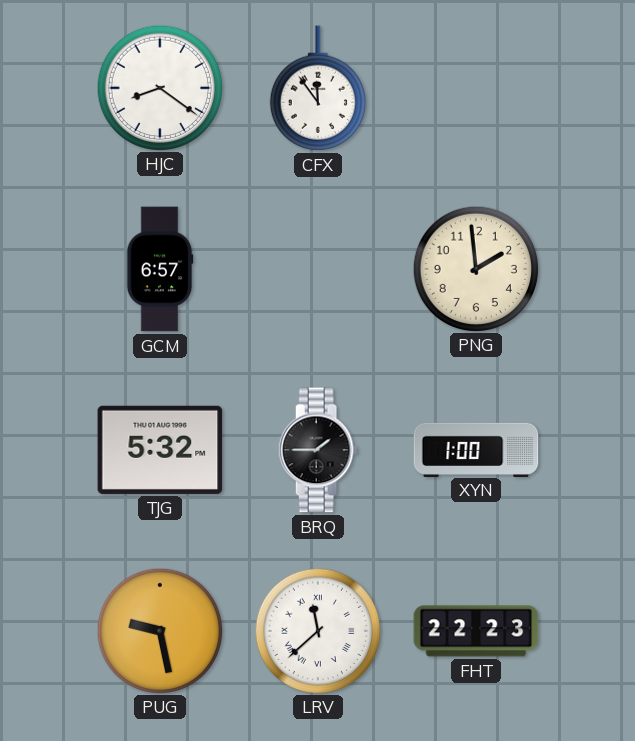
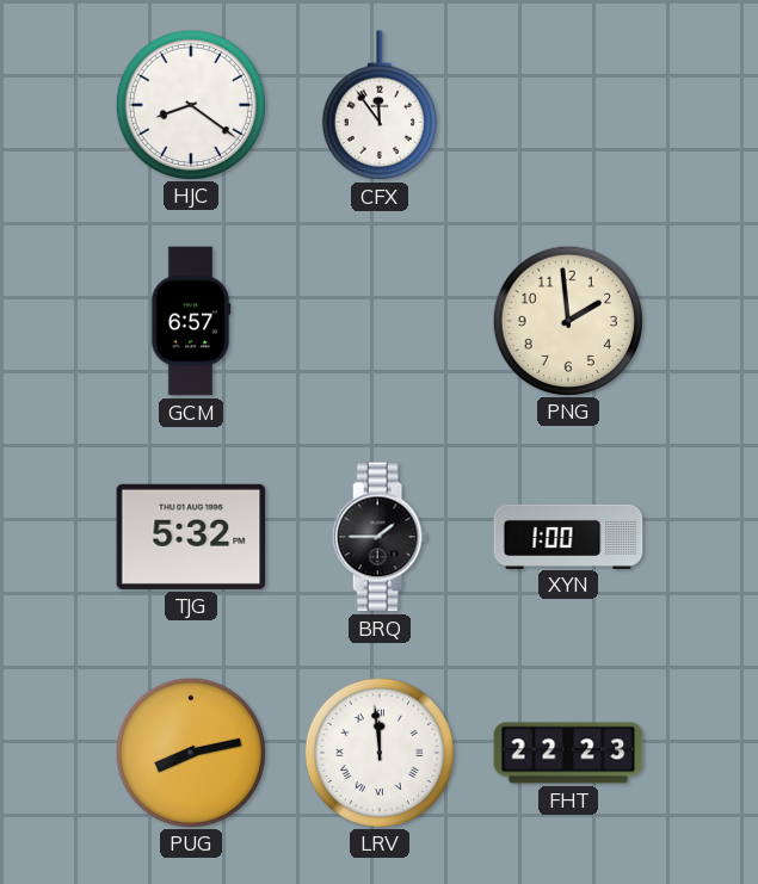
PUG: 9:28 -> 8:13
LRV: 11:38 -> 11:59
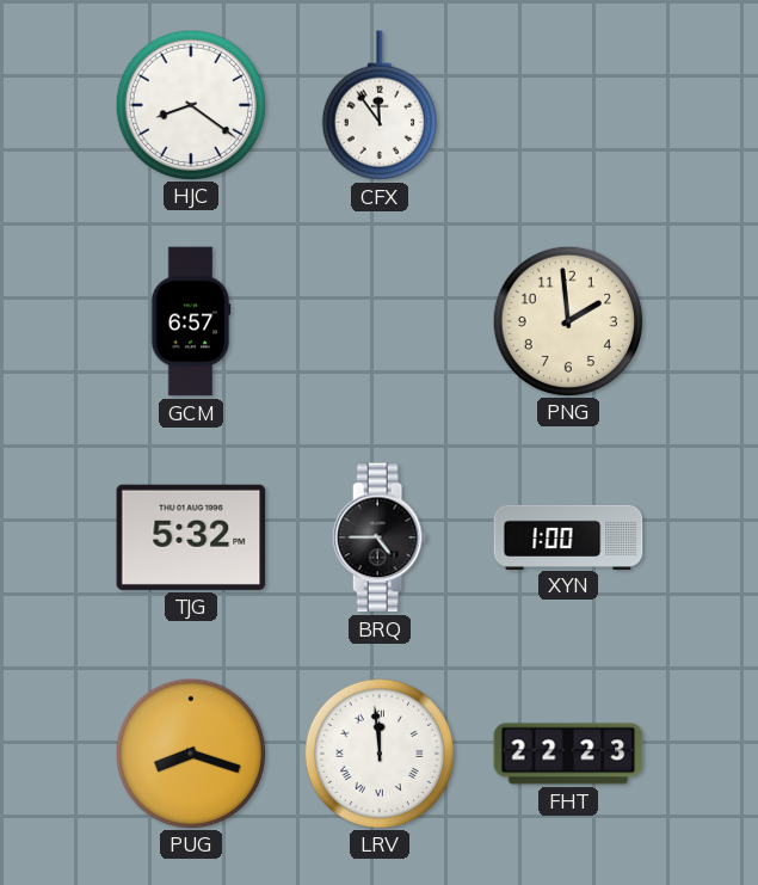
BRQ: 1:45 -> 4:45
PUG: 8:13 -> 8:18
